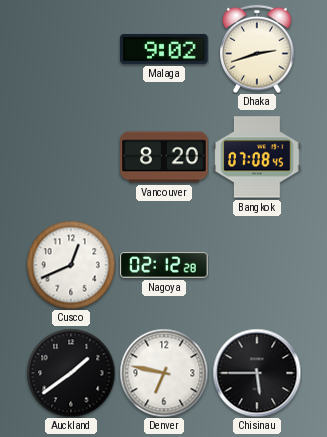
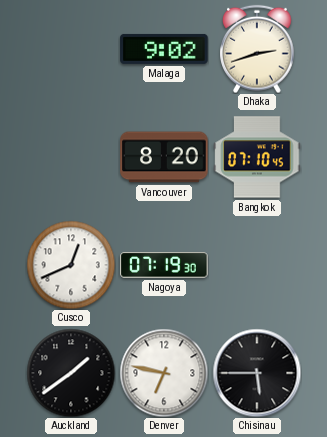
Bangkok: 07:08 -> 07:10
Nagoya: 02:12 -> 07:19
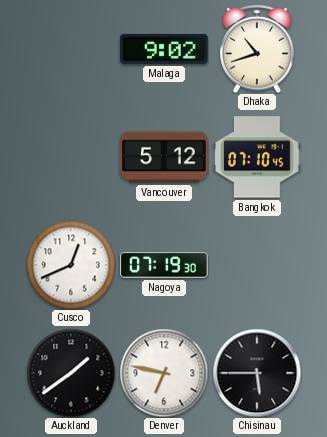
Dhaka: 2:42 -> 10:42
Vancouver: 8:20 -> 5:12
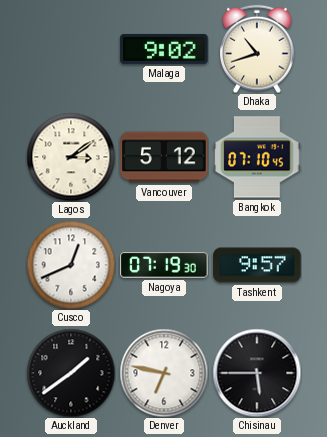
Lagos: none -> 3:09
Tashkent: none -> 9:57
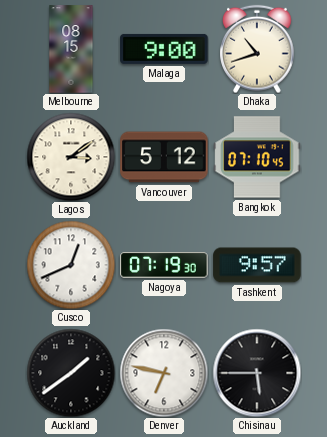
Melbourne: none -> 08:15
Malaga: 9:02 -> 9:00
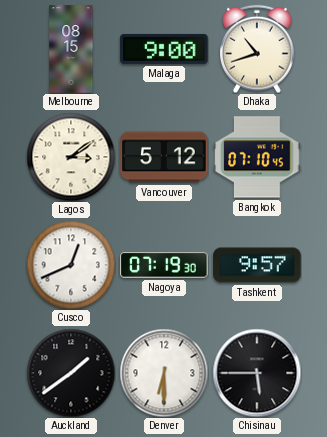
Denver: 6:47 -> 6:30
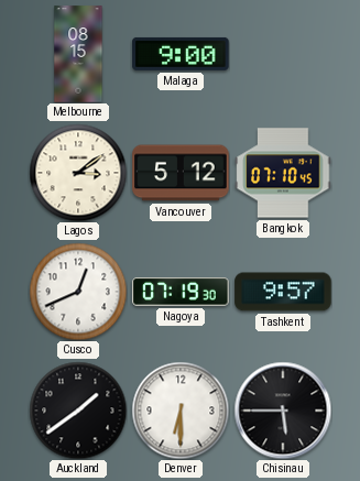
Dhaka: 10:42 -> none
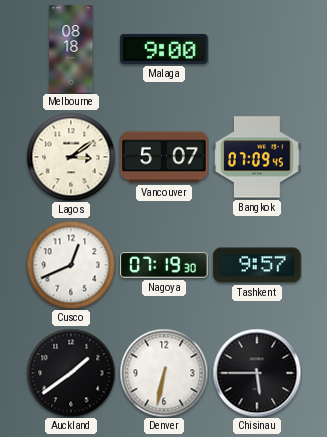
Melbourne: 08:15 -> 08:18
Vancouver: 5:12 -> 5:07
Bangkok: 07:10 -> 07:09
Denver: 6:30 -> 6:32
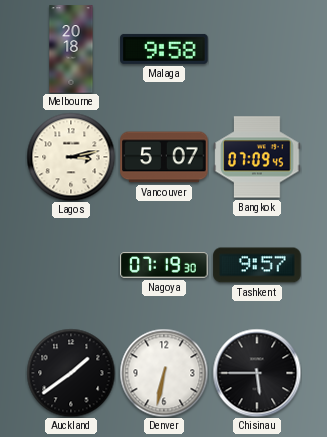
Melbourne: 08:18 -> 20:18
Malaga: 9:00 -> 9:58
Lagos: 3:09 -> 3:13
Cusco: 12:41 -> none
